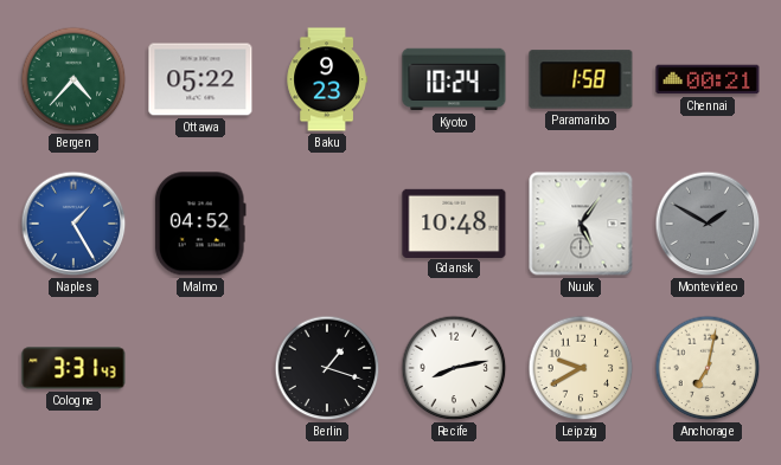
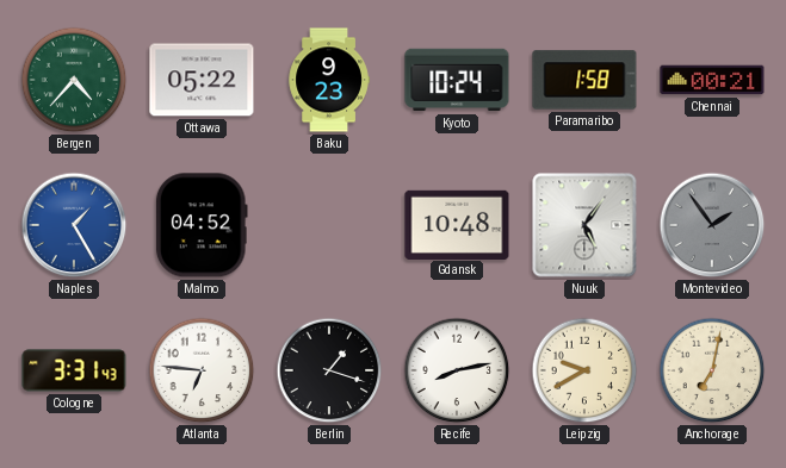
Montevideo: 1:50 -> 1:54
Atlanta: none -> 6:46
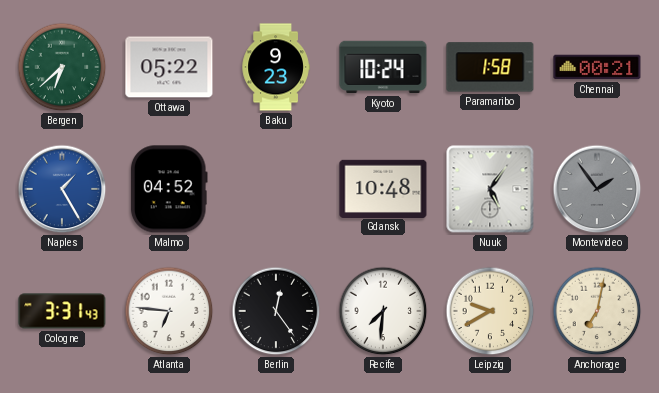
Bergen: 4:37 -> 6:38
Berlin: 1:18 -> 12:24
Recife: 8:13 -> 7:31
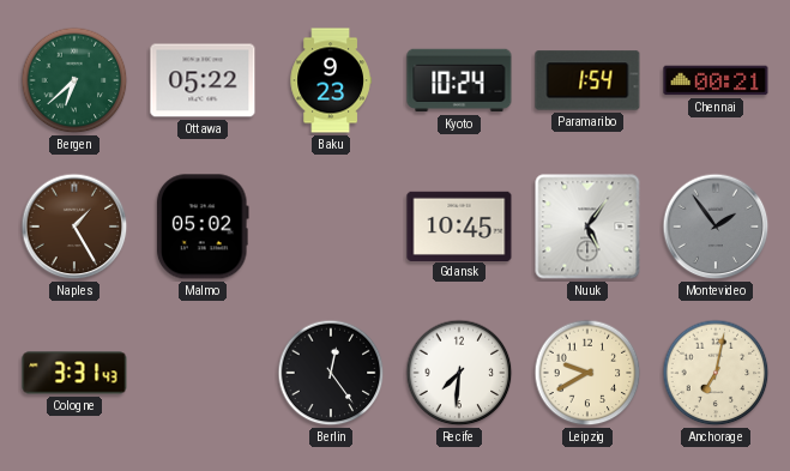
Paramaribo: 1:58 -> 1:54
Naples dial: blue -> brown
Malmo: 04:52 -> 05:02
Gdansk: 10:48 -> 10:45
Atlanta: 6:46 -> none
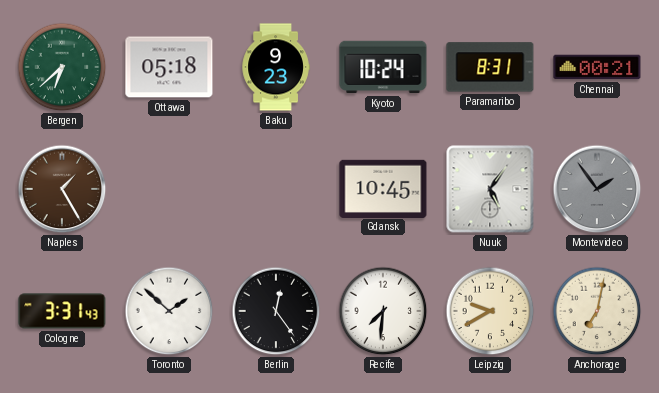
Ottawa: 05:22 -> 05:18
Paramaribo: 1:54 -> 8:31
Malmo: 05:02 -> none
Toronto: none -> 1:52
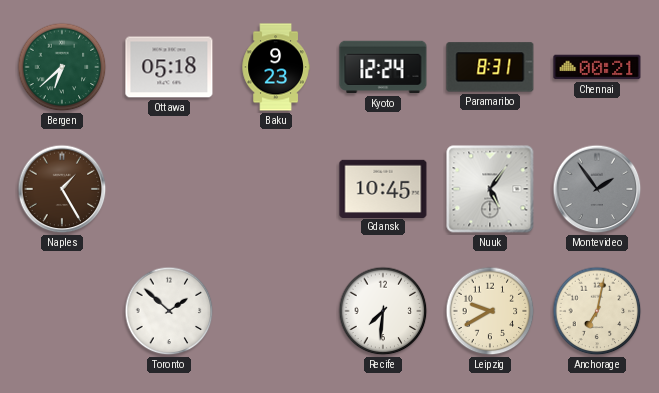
Kyoto: 10:24 -> 12:24
Cologne: 3:31 -> none
Berlin: 12:24 -> none
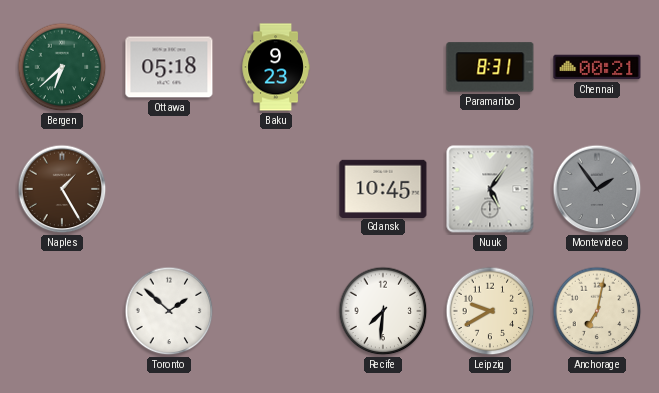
Kyoto: 12:24 -> none
